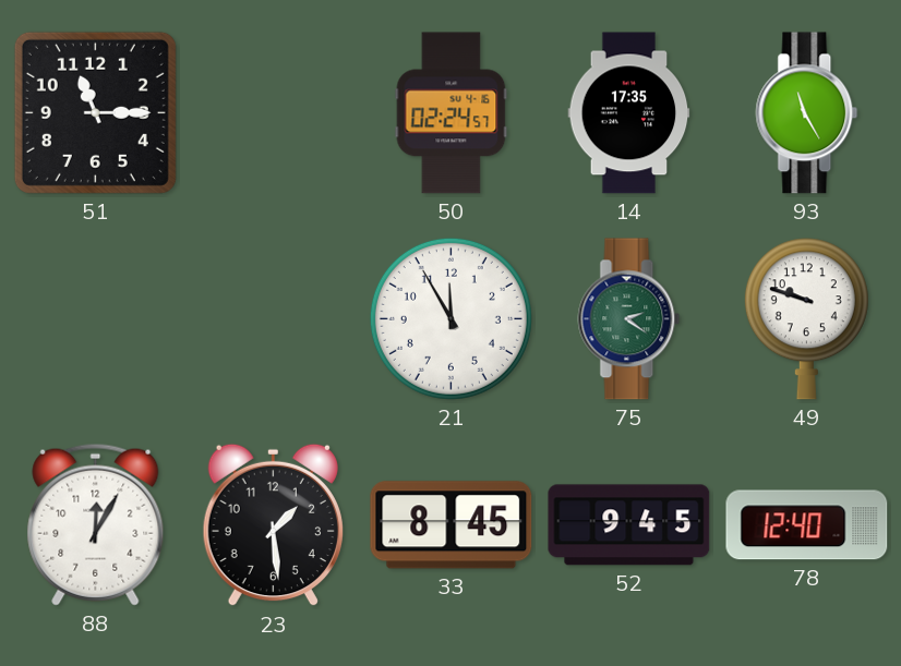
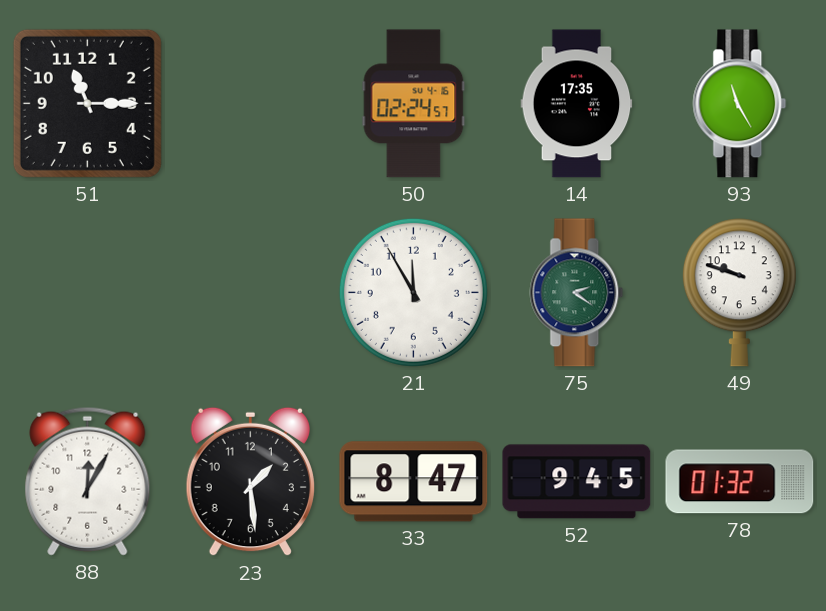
33: 8:45 -> 8:47
78: 12:40 -> 01:32
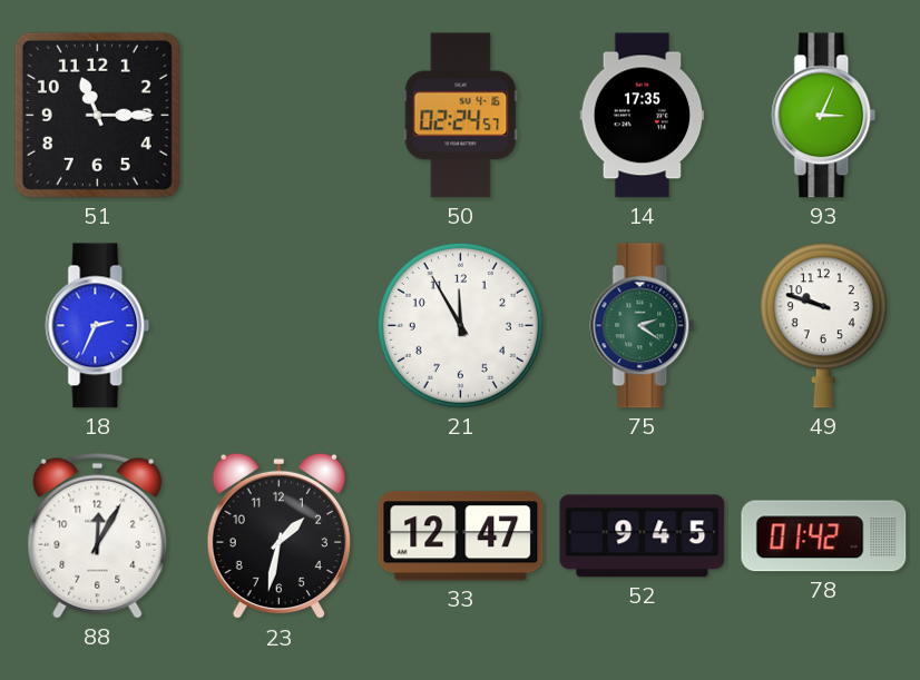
93: 11:25 -> 3:04
18: none -> 2:34
23: 1:29 -> 1:32
33: 8:47 -> 12:47
78: 01:32 -> 01:42
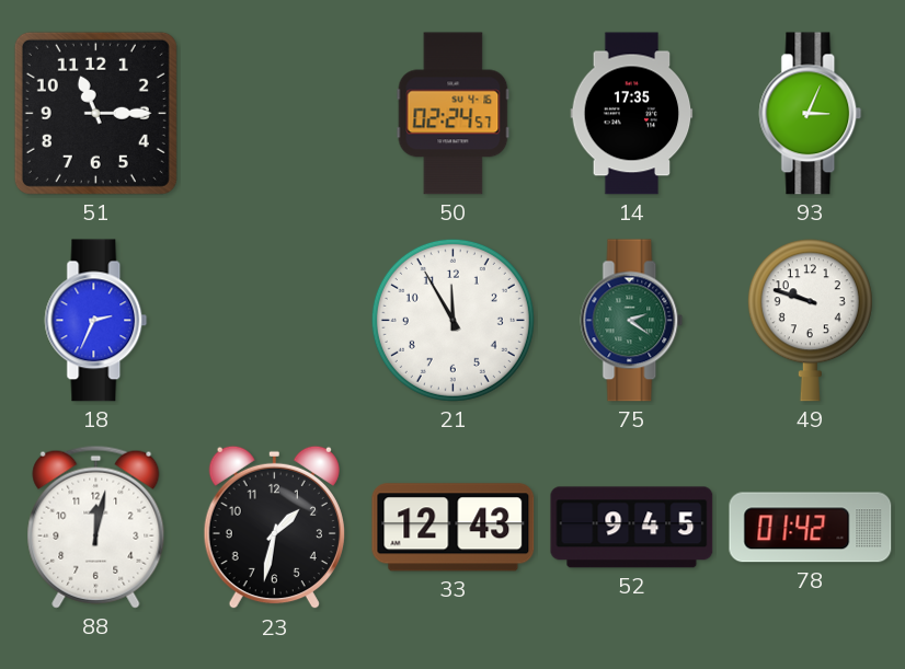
88: 12:05 -> 12:02
33: 12:47 -> 12:43
